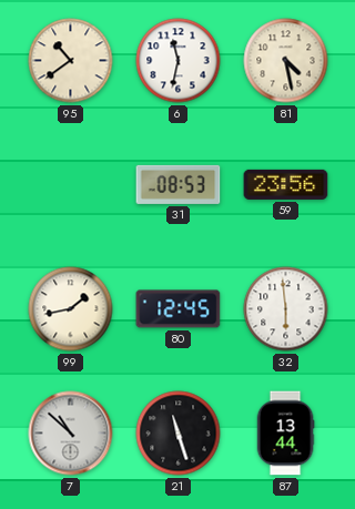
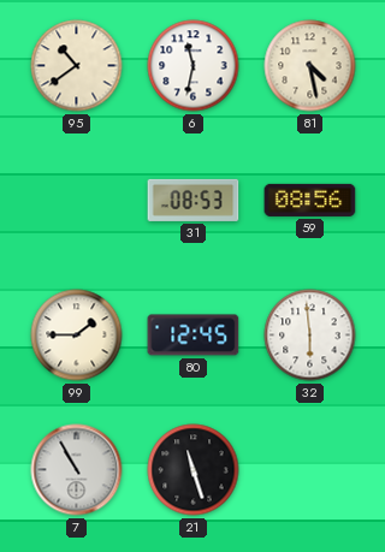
59: 23:56 -> 08:56
99: 1:43 -> 1:45
7: 10:52 -> 10:55
87: 13:44 -> none
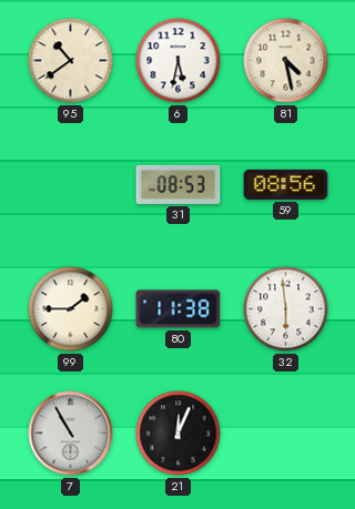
6: 11:32 -> 5:32
80: 12:45 -> 11:38
21: 11:27 -> 12:04
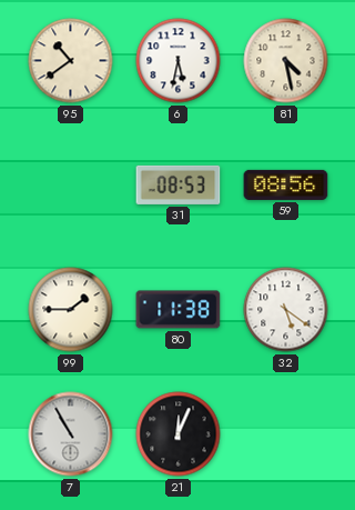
32: 5:59 -> 5:21
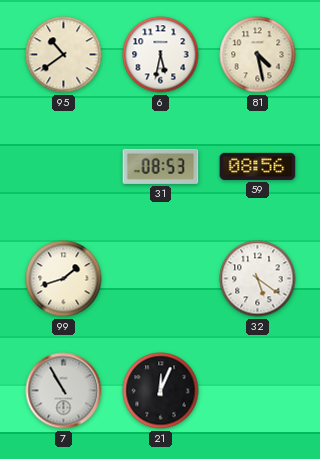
99: 1:45 -> 1:42
80: 11:38 -> none
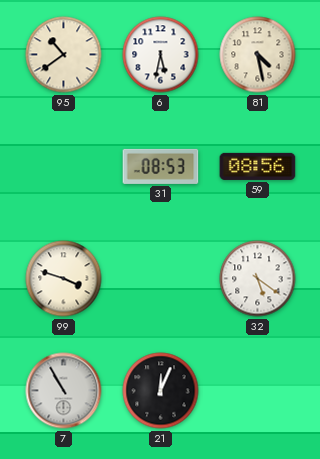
99: 1:42 -> 3:48
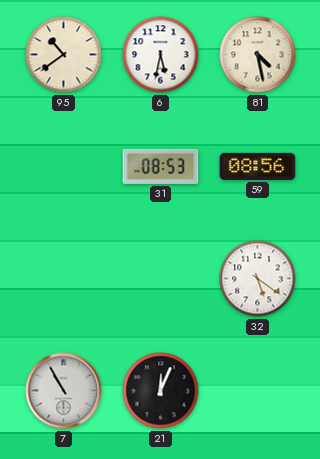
99: 3:48 -> none
